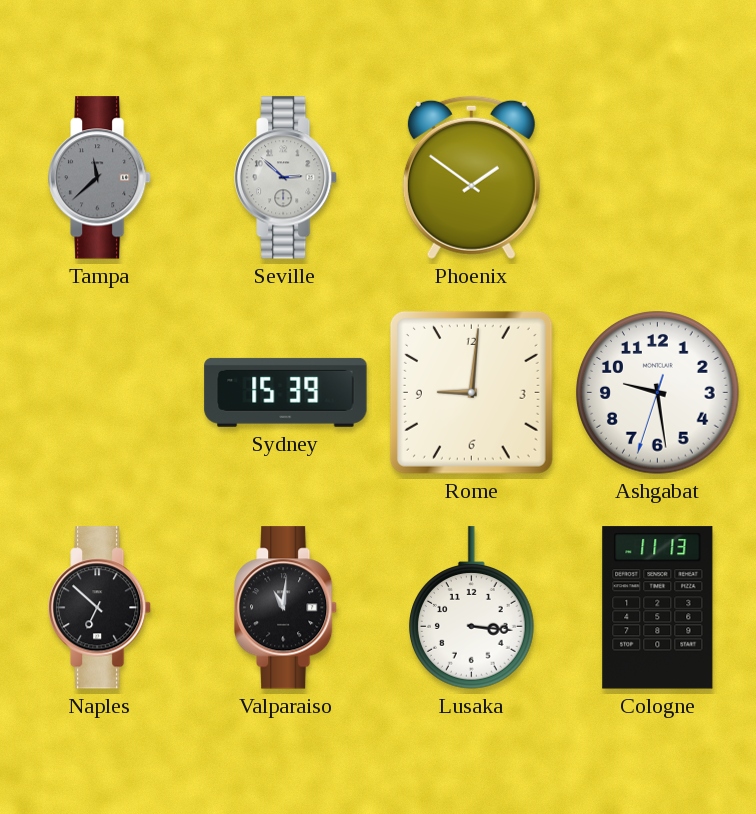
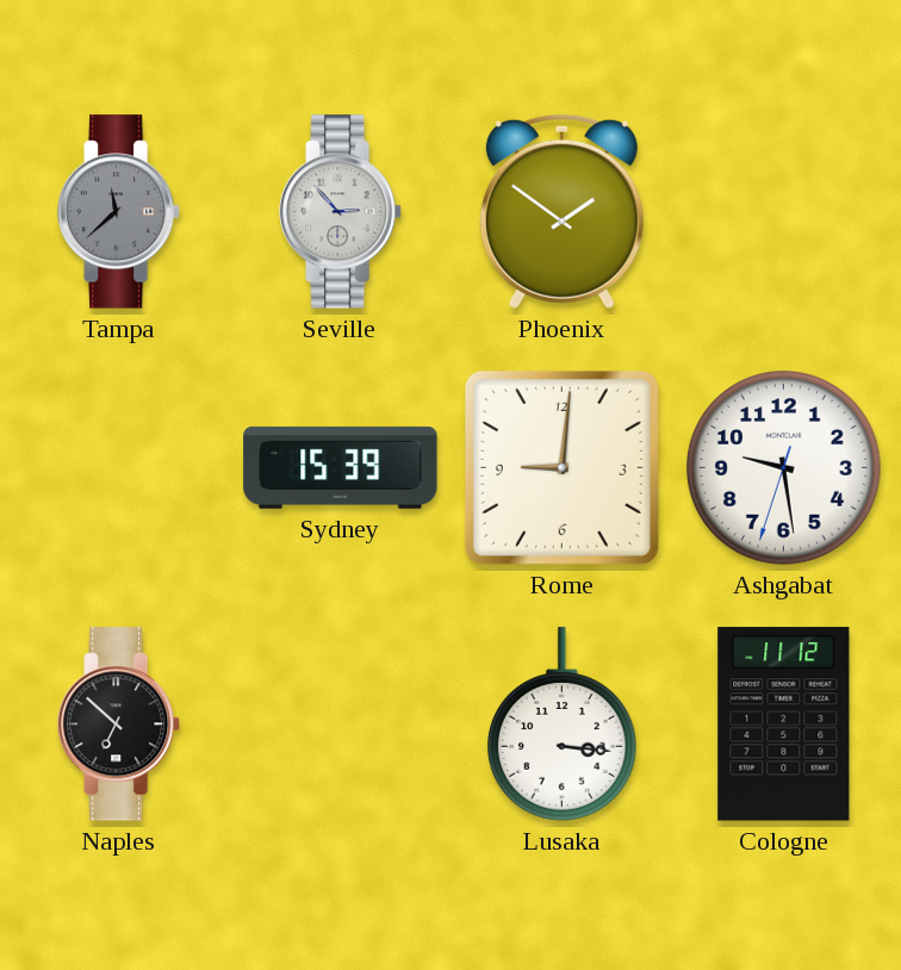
Seville: 2:52 -> 2:53
Valparaiso: 11:01 -> none
Cologne: 11:13 -> 11:12
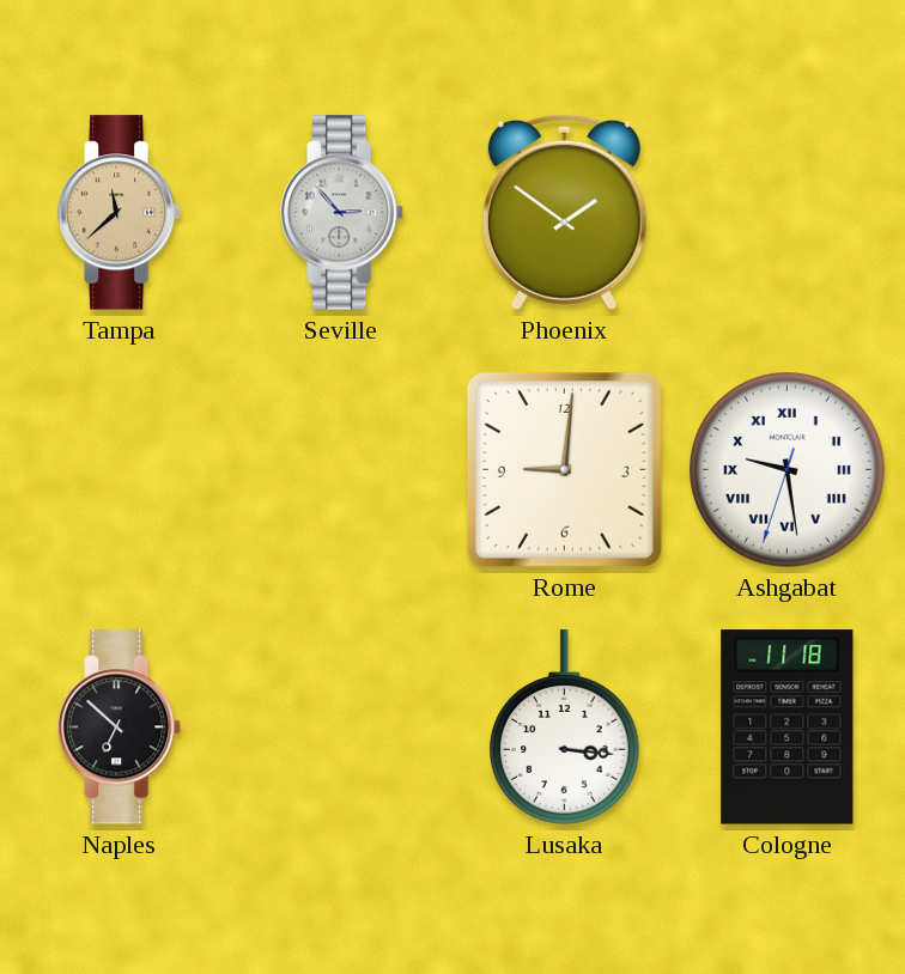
Tampa dial: grey -> champagne
Sydney: 15:39 -> none
Ashgabat numerals: Arabic -> Roman
Cologne: 11:12 -> 11:18
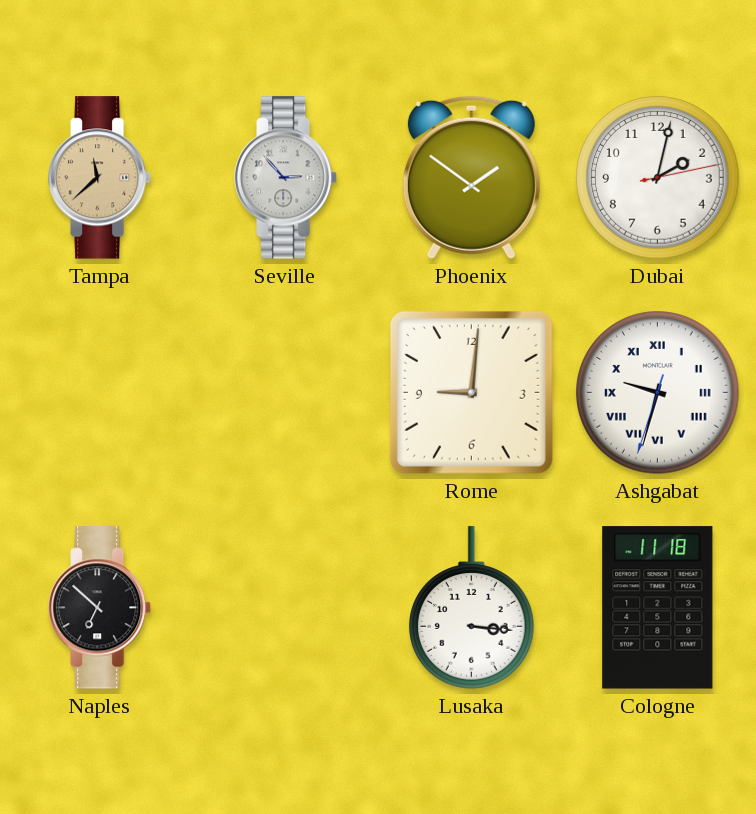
Dubai: none -> 2:02
Ashgabat: 9:28 -> 9:32
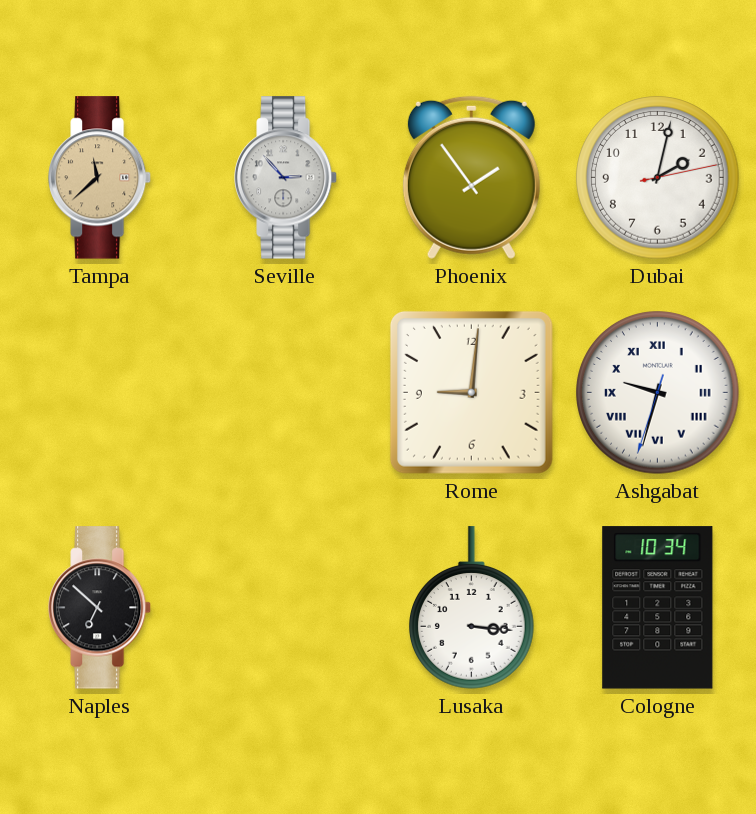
Phoenix: 1:51 -> 1:54
Cologne: 11:18 -> 10:34
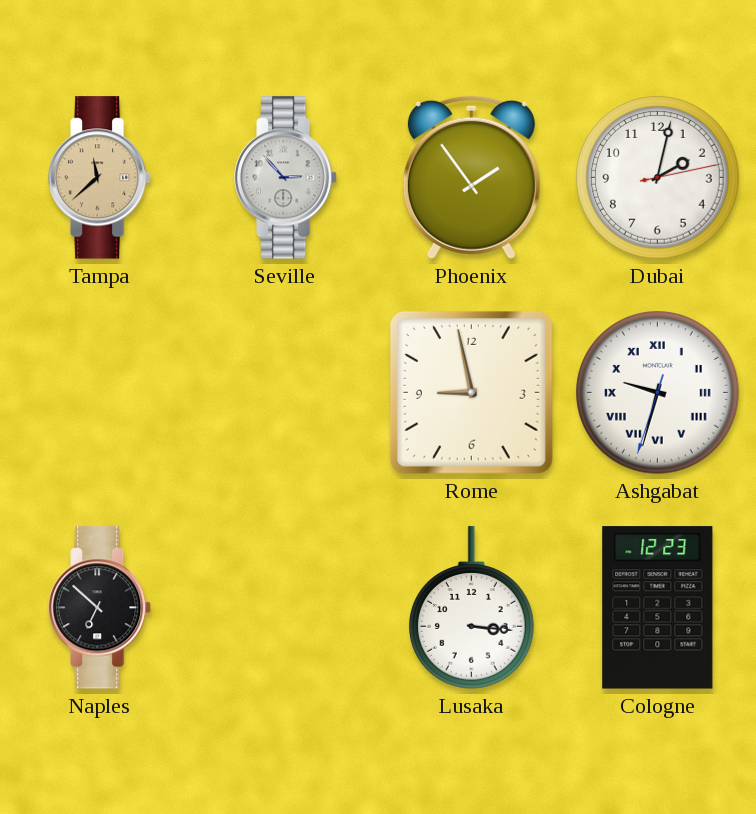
Rome: 9:01 -> 8:58
Cologne: 10:34 -> 12:23
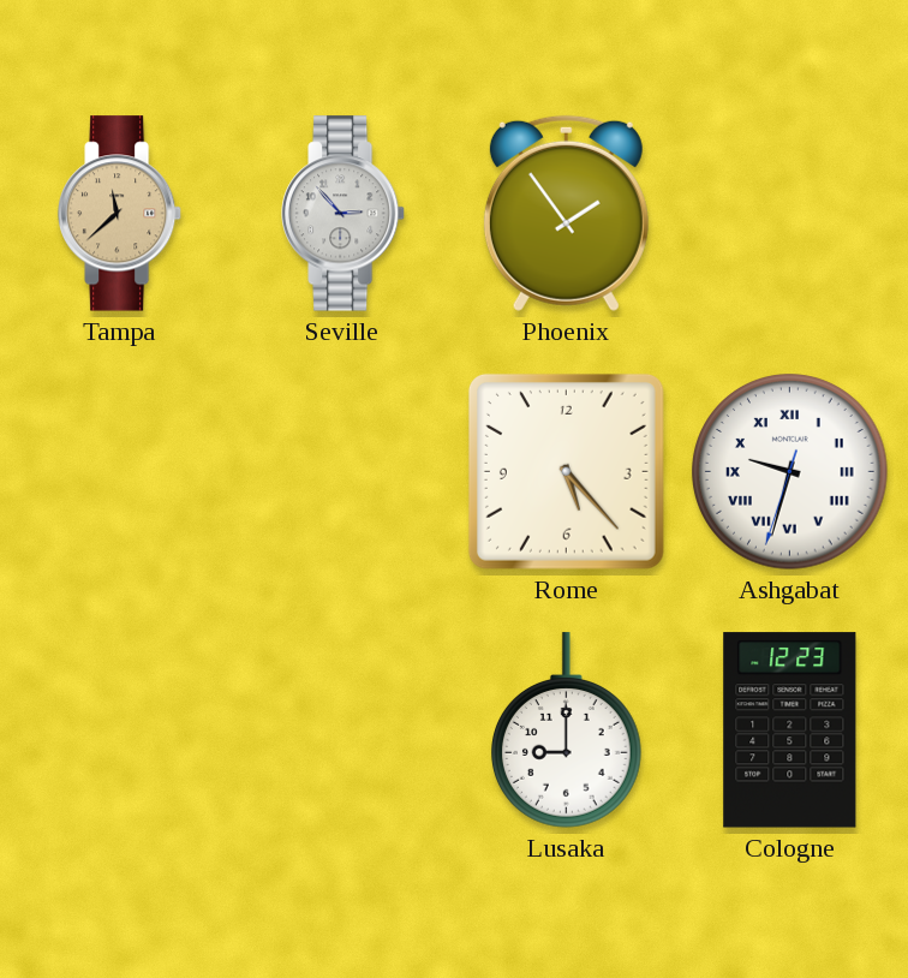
Dubai: 2:02 -> none
Rome: 8:58 -> 5:23
Naples: 6:52 -> none
Lusaka: 3:16 -> 9:00
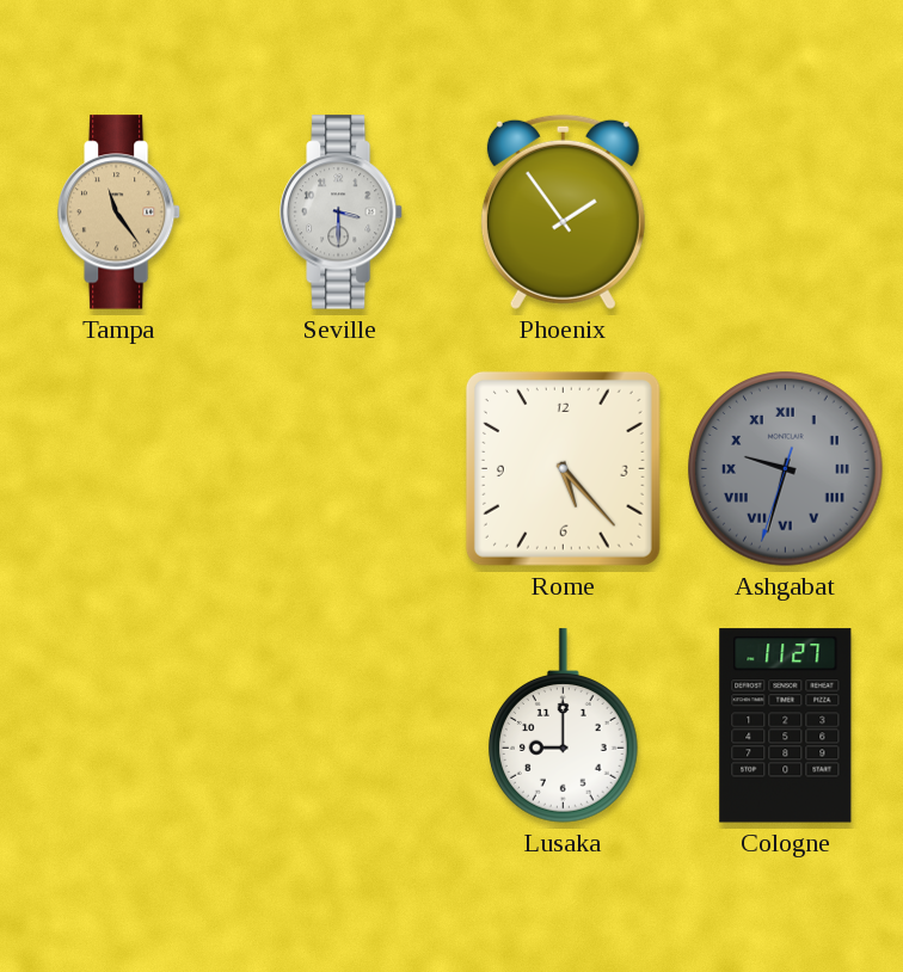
Tampa: 11:38 -> 11:24
Seville: 2:53 -> 3:30
Ashgabat dial: white -> grey
Cologne: 12:23 -> 11:27
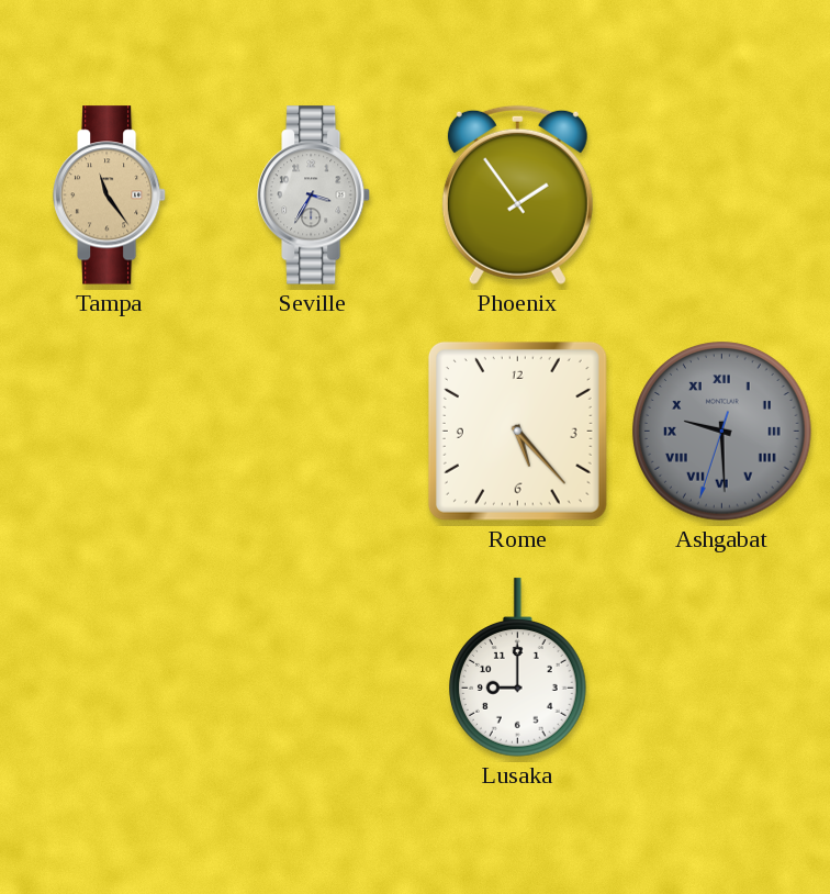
Seville: 3:30 -> 3:35
Ashgabat: 9:32 -> 9:29
Cologne: 11:27 -> none
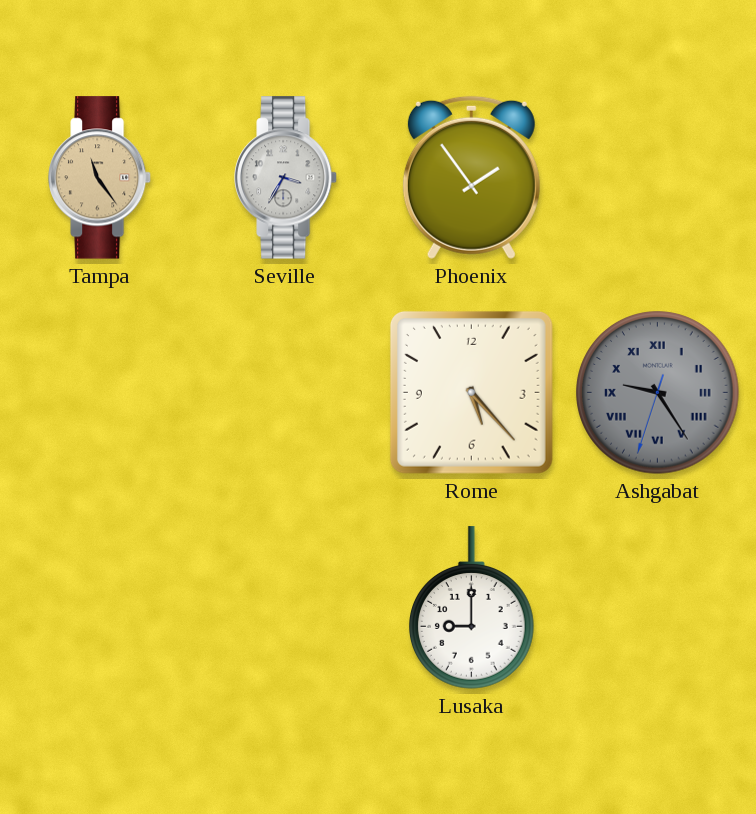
Ashgabat: 9:29 -> 9:24
